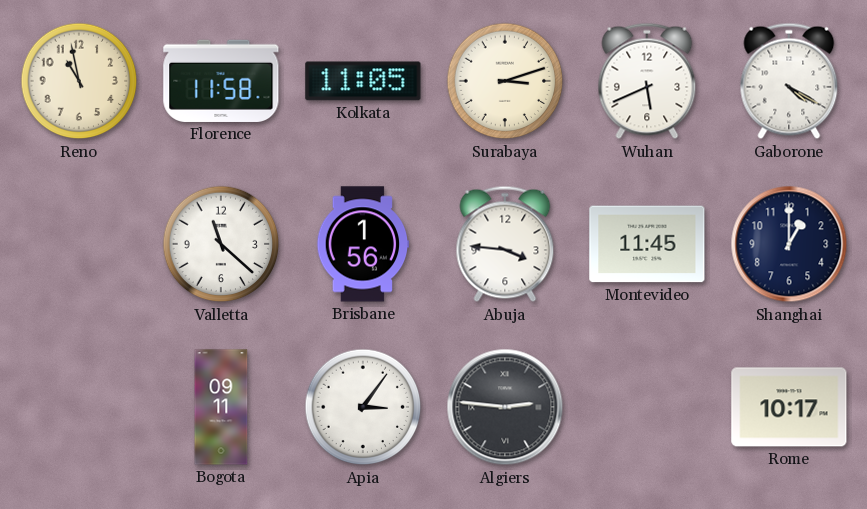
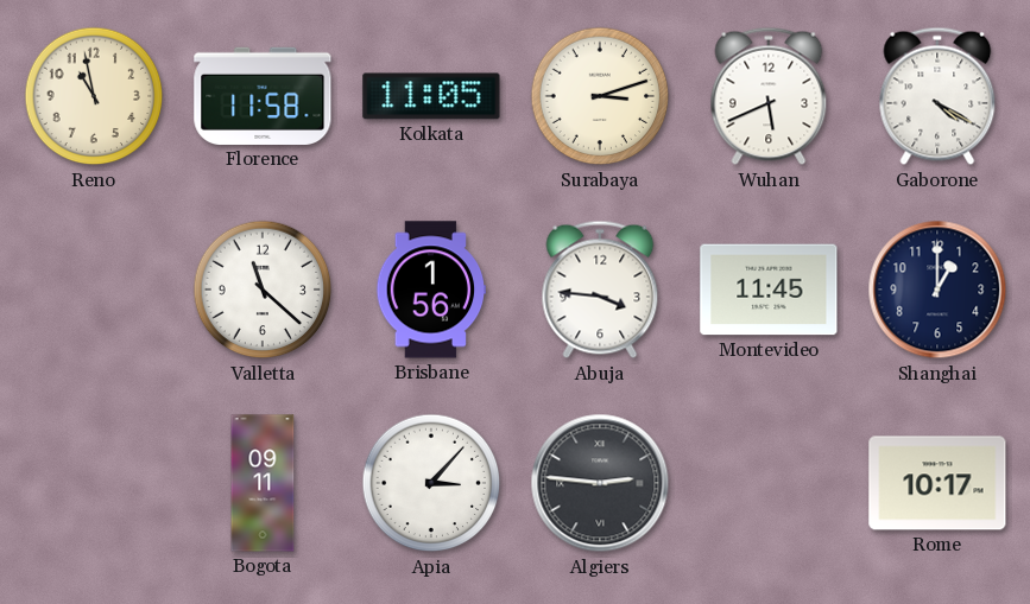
Apia: 3:06 -> 3:07
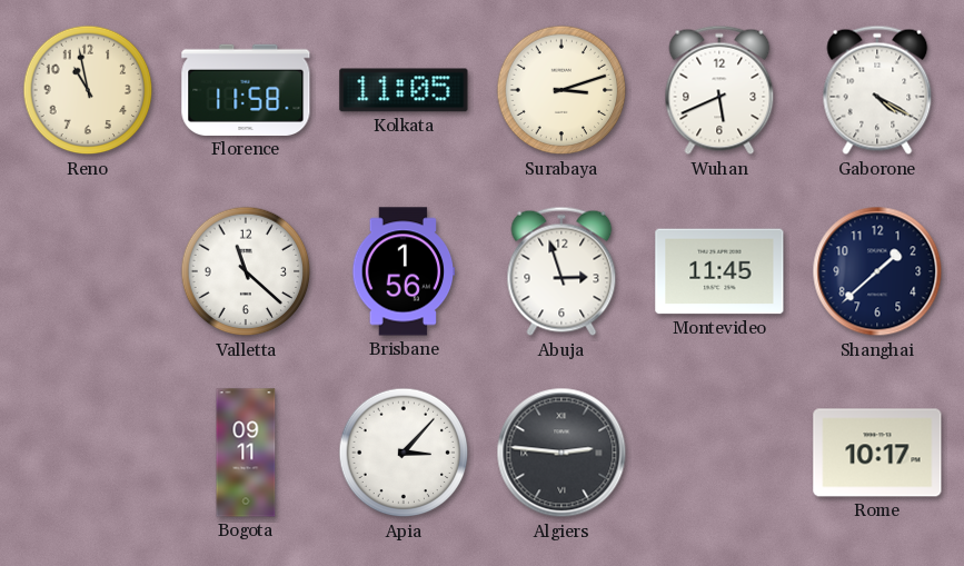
Abuja: 3:46 -> 2:57
Shanghai: 1:00 -> 1:38
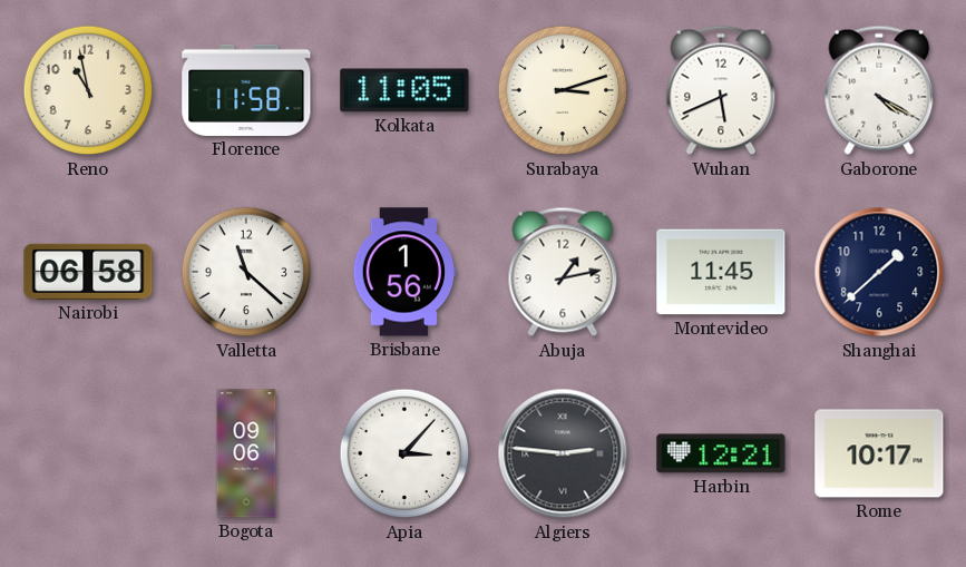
Nairobi: none -> 06:58
Abuja: 2:57 -> 1:13
Bogota: 09:11 -> 09:06
Harbin: none -> 12:21
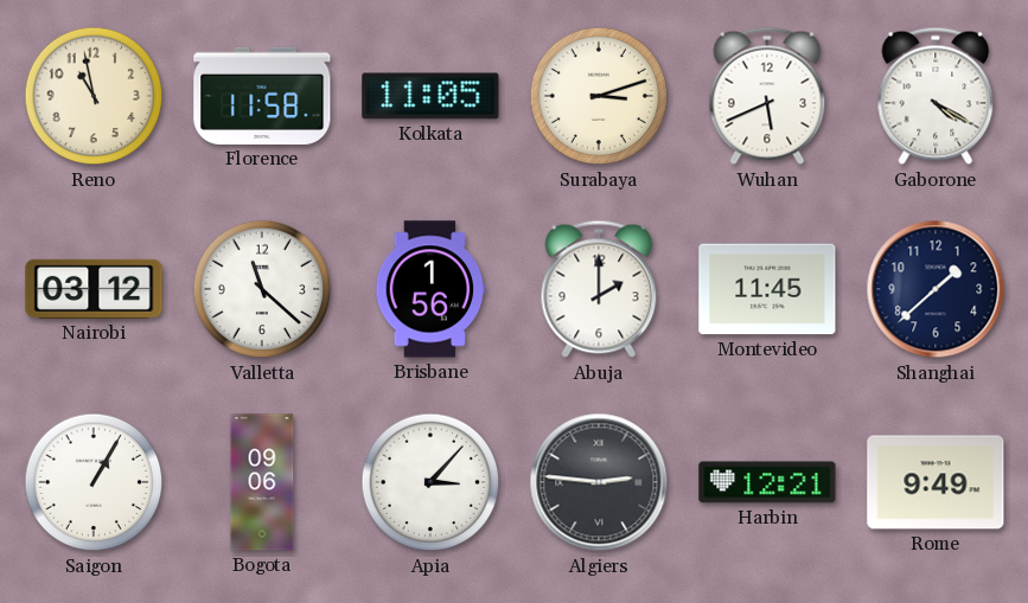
Nairobi: 06:58 -> 03:12
Abuja: 1:13 -> 2:00
Saigon: none -> 1:05
Rome: 10:17 -> 9:49
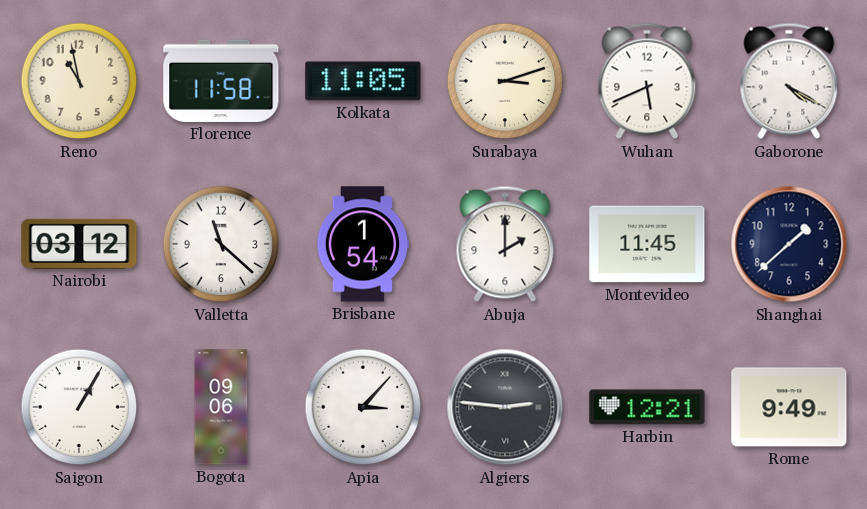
Brisbane: 1:56 -> 1:54
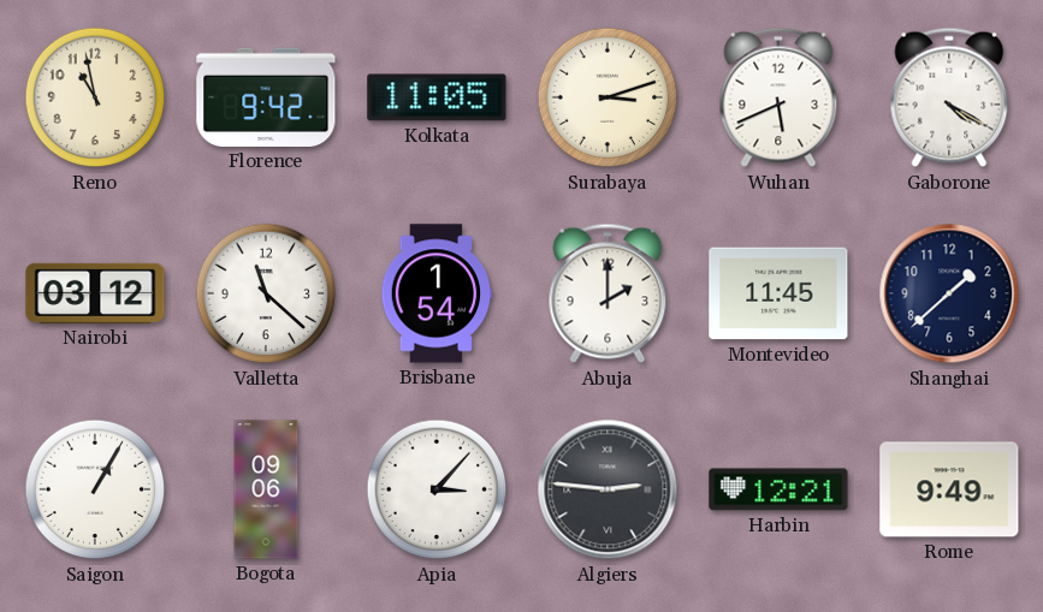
Florence: 11:58 -> 9:42
